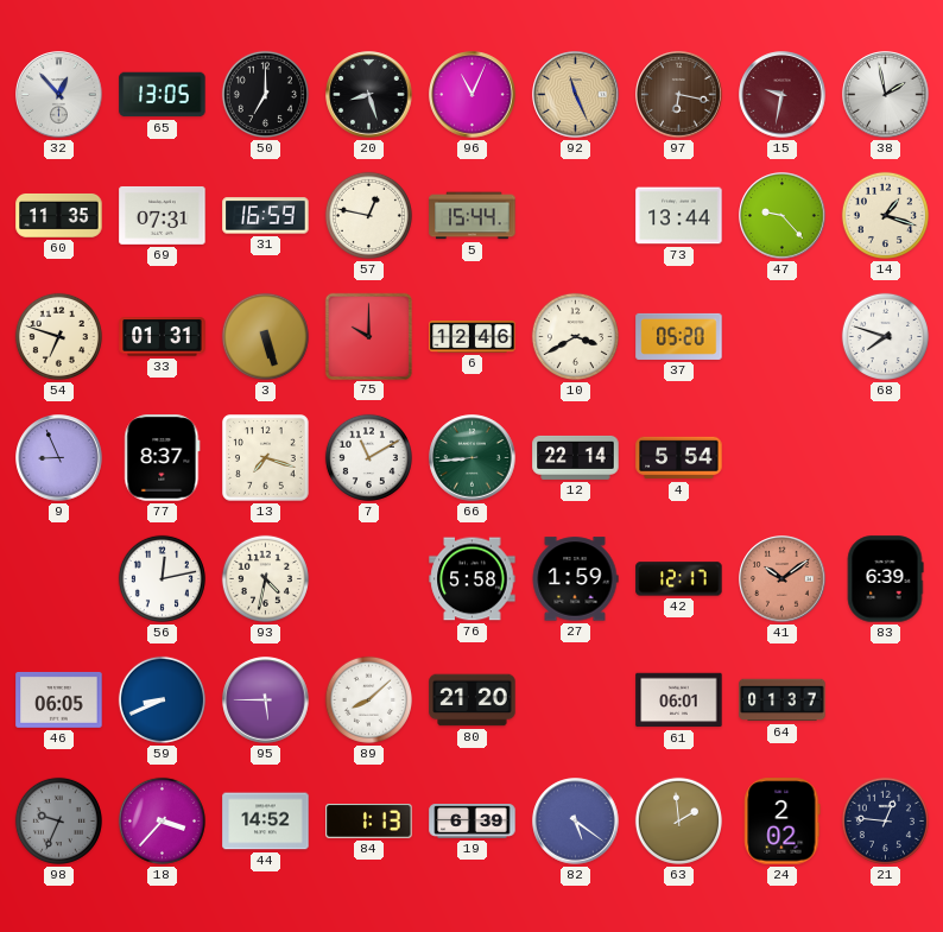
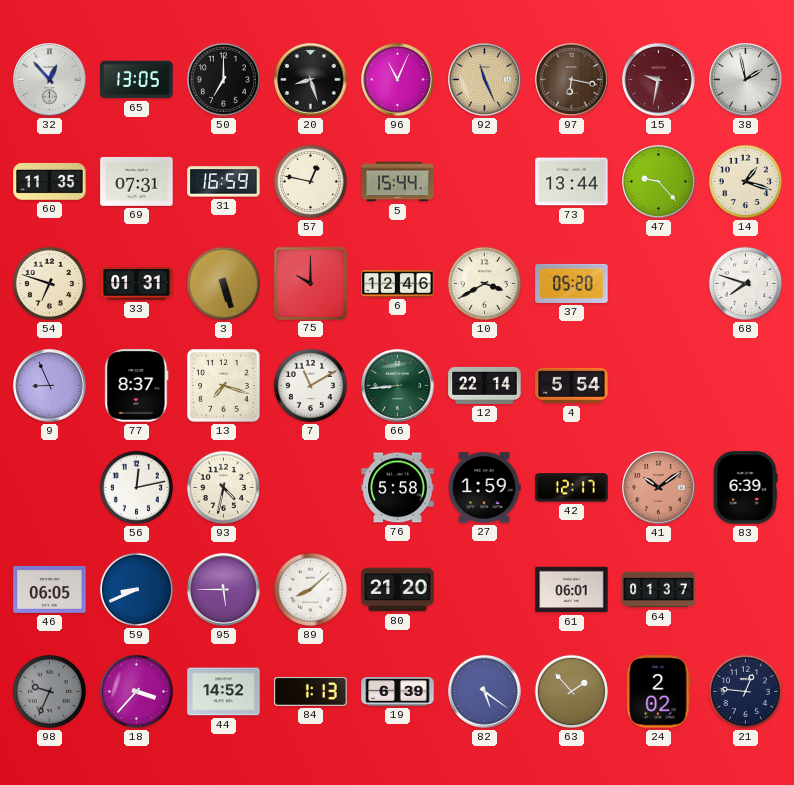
63: 1:59 -> 1:53
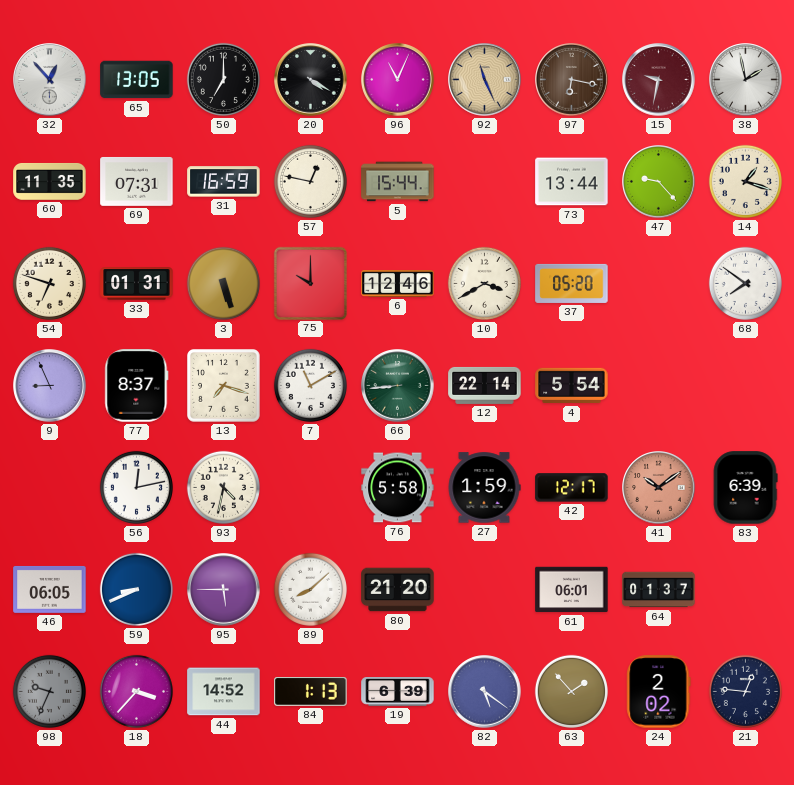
20: 8:27 -> 4:20
68: 7:48 -> 7:51
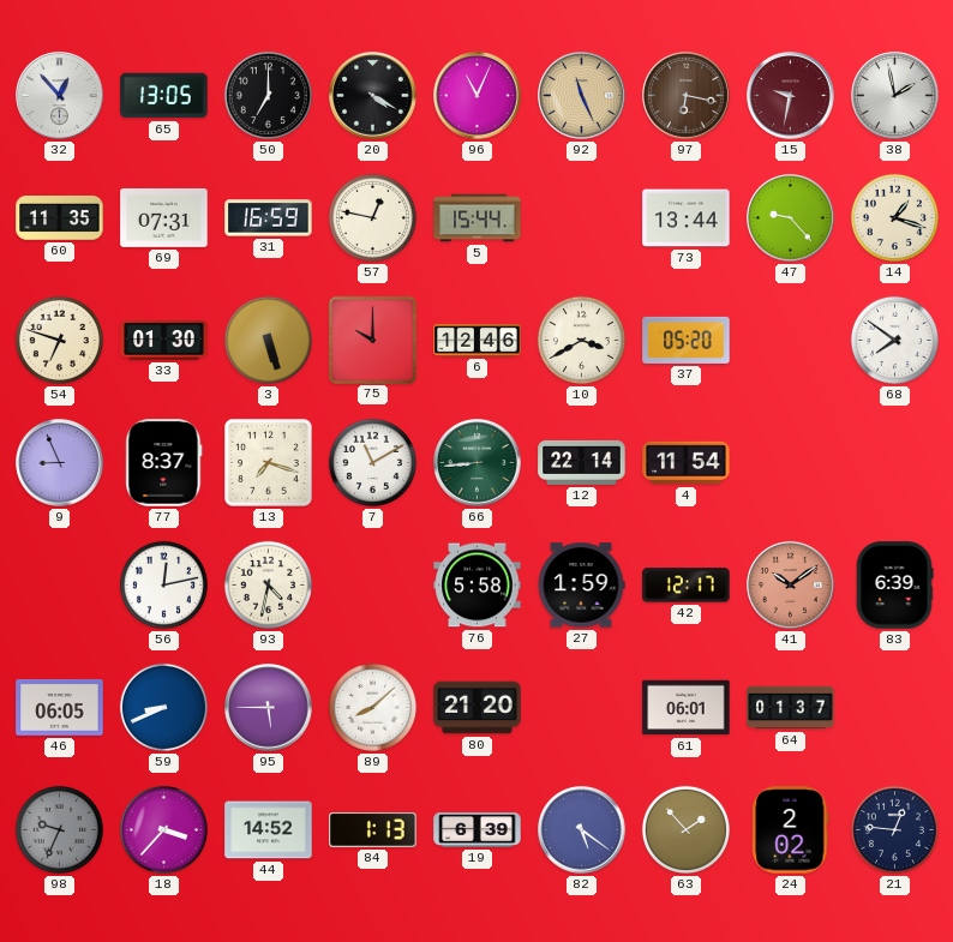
33: 01:31 -> 01:30
4: 5:54 -> 11:54
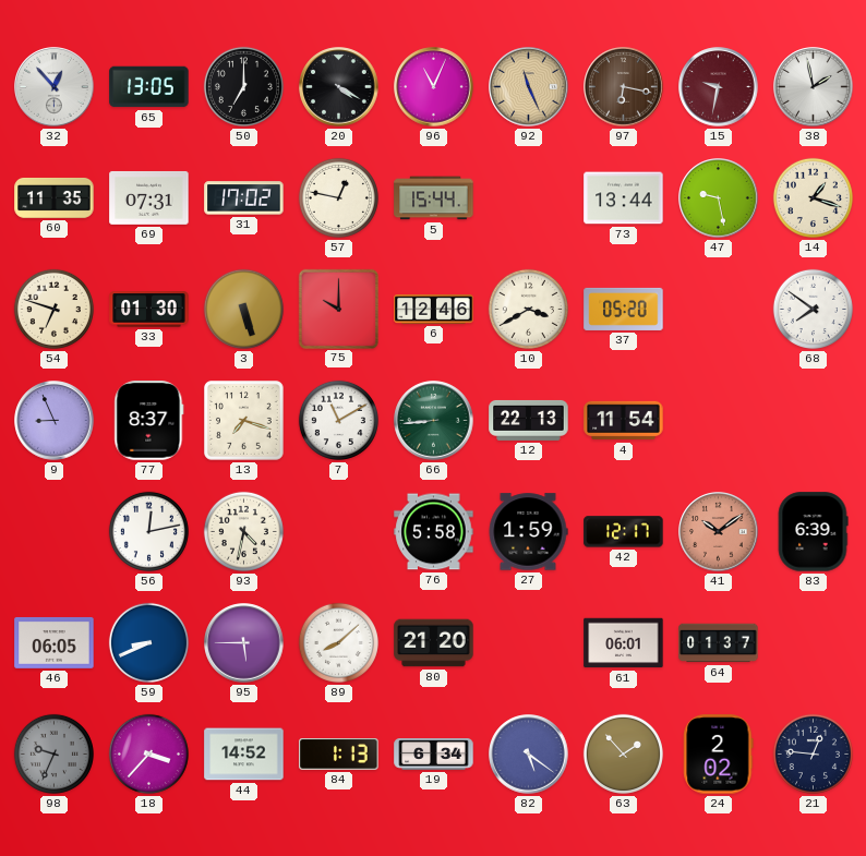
31: 16:59 -> 17:02
47: 9:23 -> 9:28
12: 22:14 -> 22:13
19: 6:39 -> 6:34
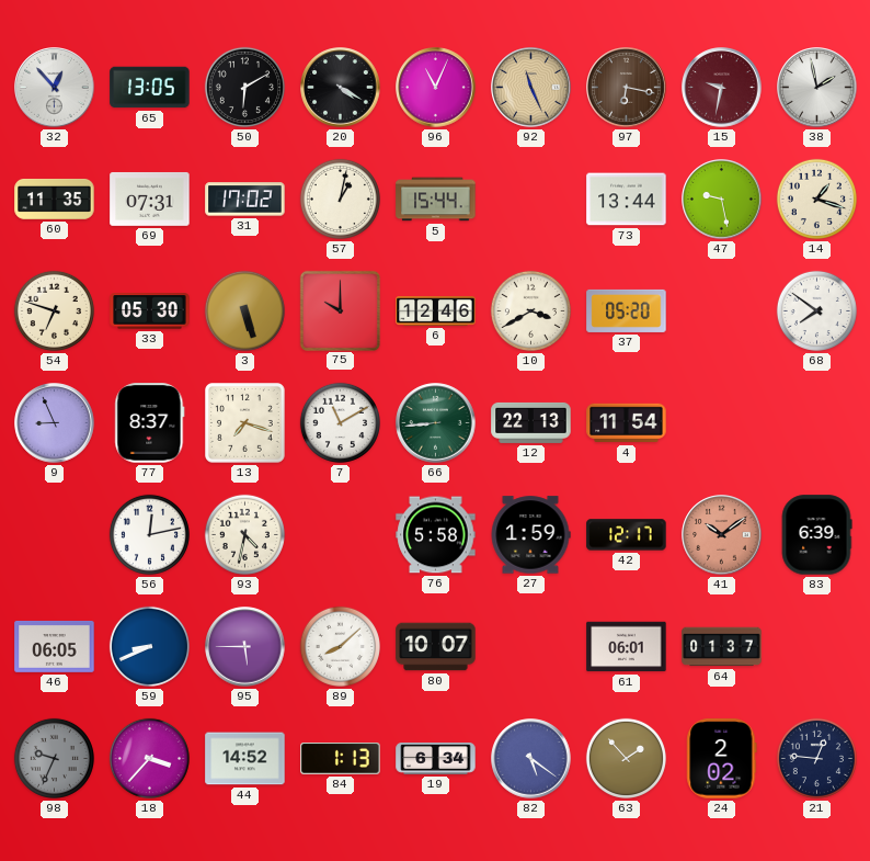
50: 7:00 -> 6:10
57: 12:47 -> 1:02
33: 01:30 -> 05:30
80: 21:20 -> 10:07
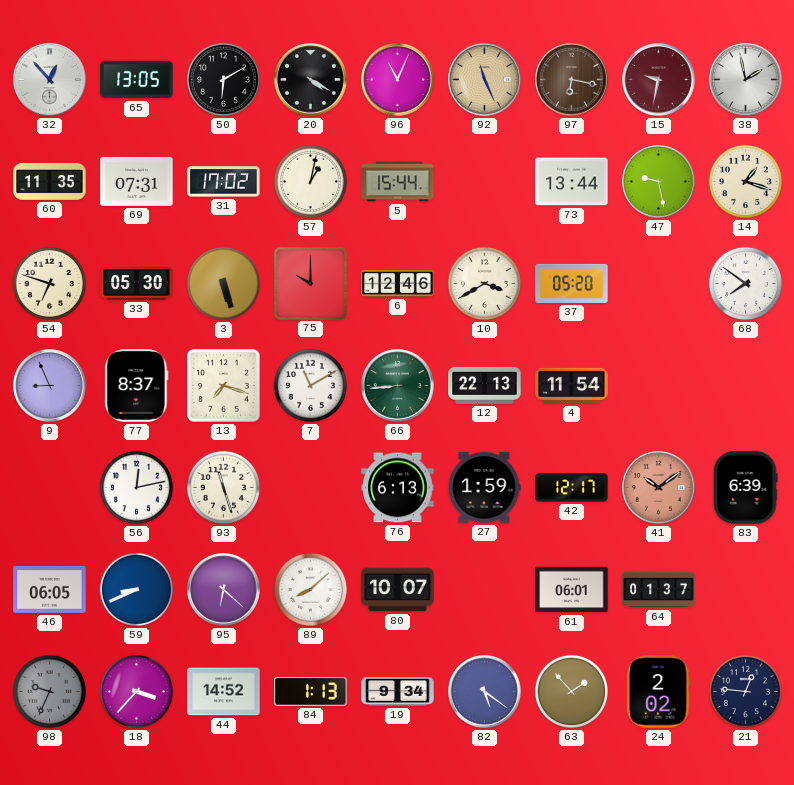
93: 4:32 -> 11:27
76: 5:58 -> 6:13
95: 5:45 -> 6:22
19: 6:34 -> 9:34
